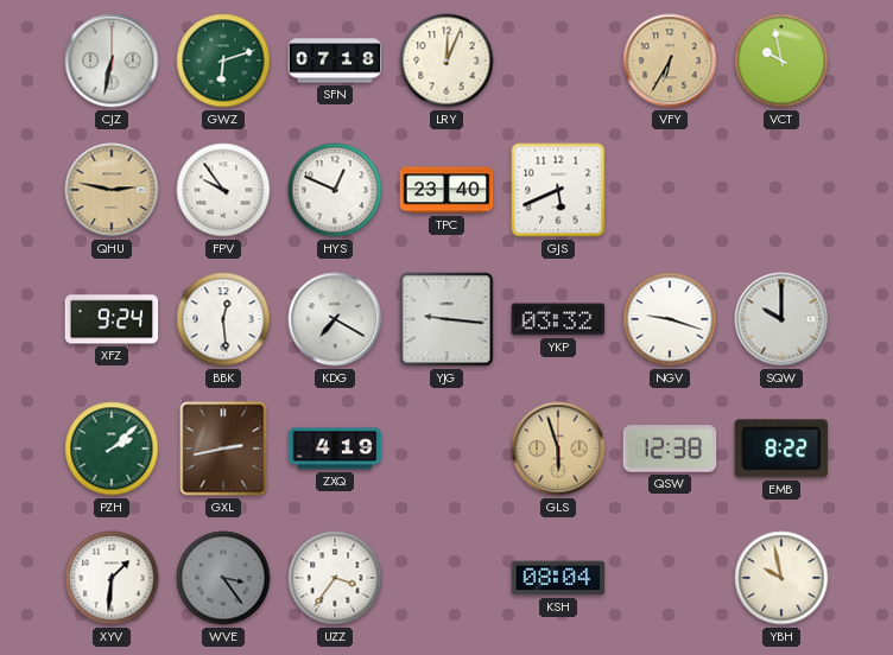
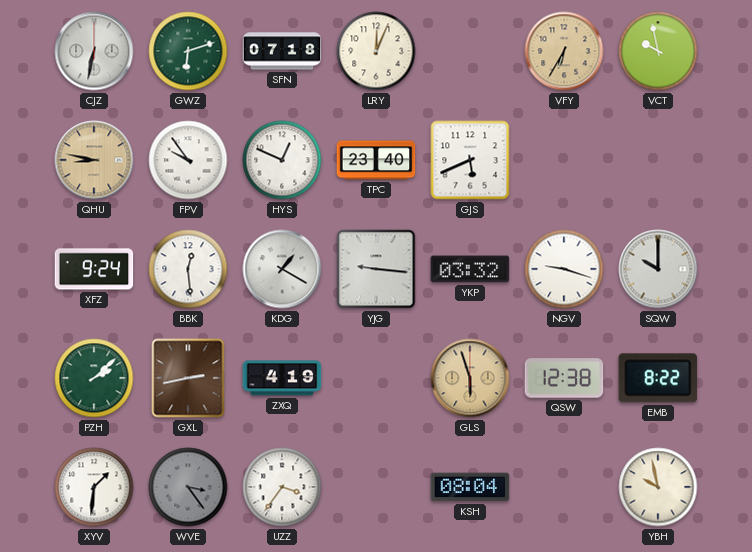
QHU: 2:47 -> 8:47
KDG: 7:20 -> 1:20
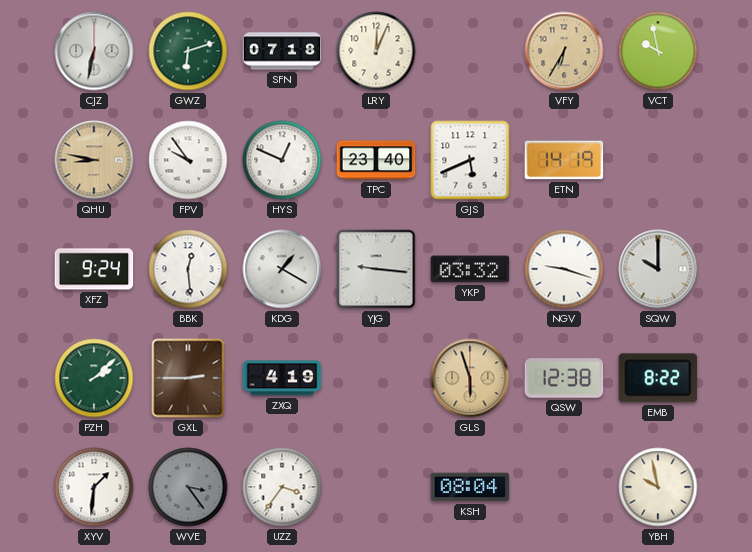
ETN: none -> 14:19
GXL: 2:43 -> 2:45
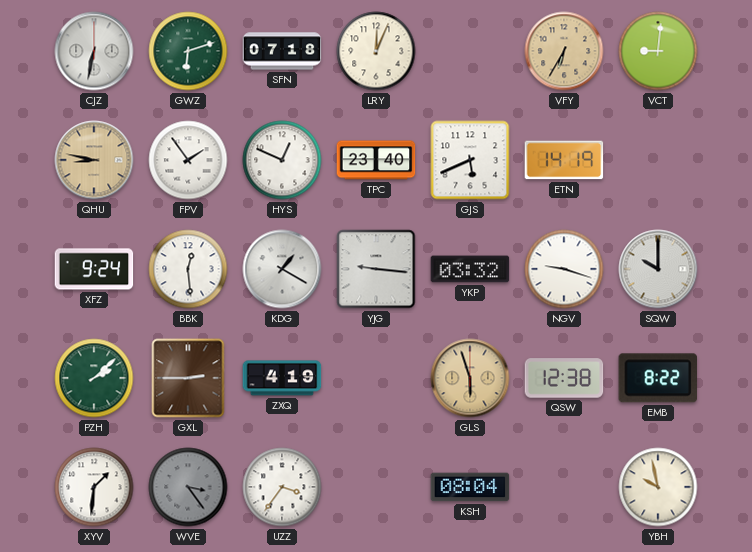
VCT: 9:58 -> 9:01
FPV: 9:54 -> 1:54
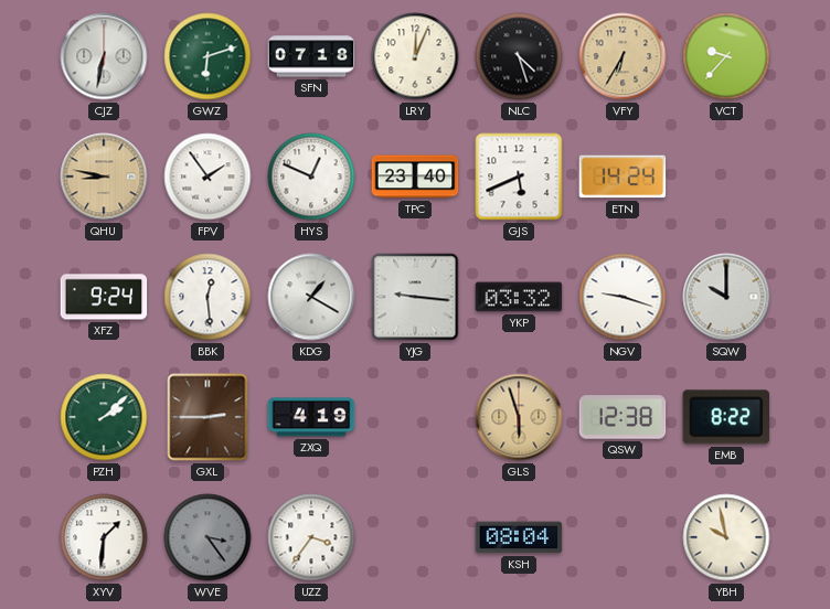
NLC: none -> 4:27
VCT: 9:01 -> 9:37
ETN: 14:19 -> 14:24
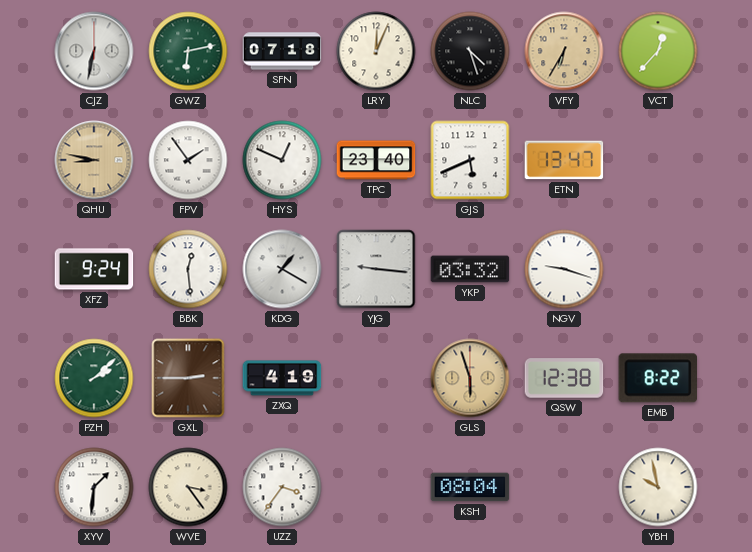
GWZ: 6:12 -> 6:13
VCT: 9:37 -> 12:37
ETN: 14:24 -> 13:47
SQW: 10:00 -> none
WVE dial: grey -> cream
